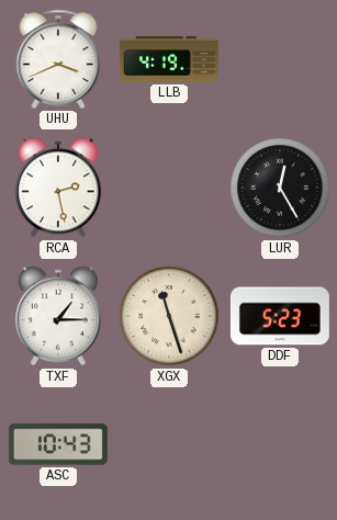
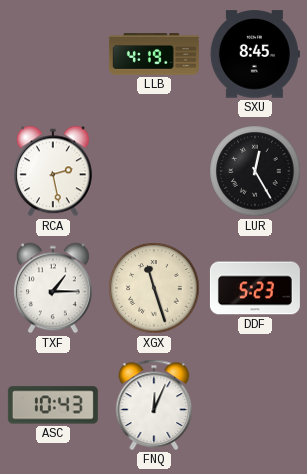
UHU: 3:41 -> none
SXU: none -> 8:45
FNQ: none -> 12:04
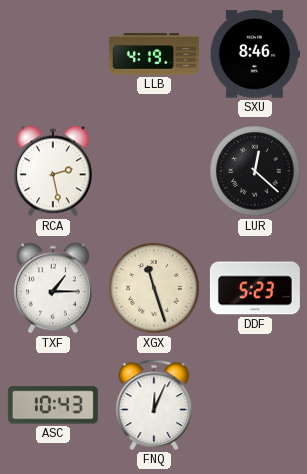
SXU: 8:45 -> 8:46
LUR: 12:25 -> 12:22
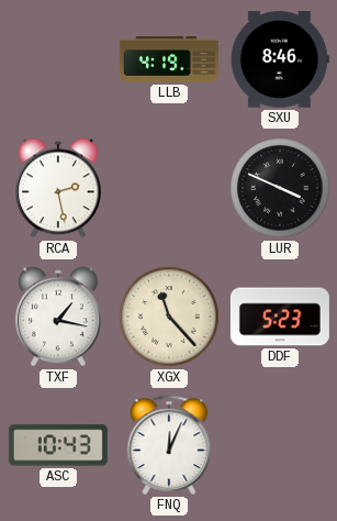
LUR: 12:22 -> 3:49
TXF: 1:15 -> 1:17
XGX: 11:27 -> 11:23
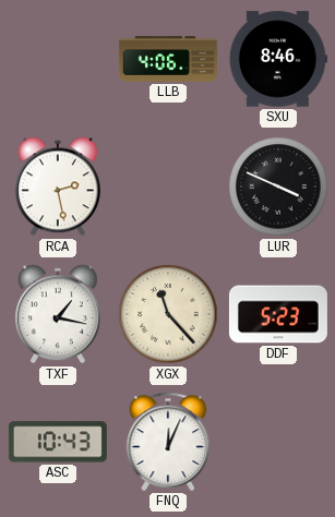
LLB: 4:19 -> 4:06
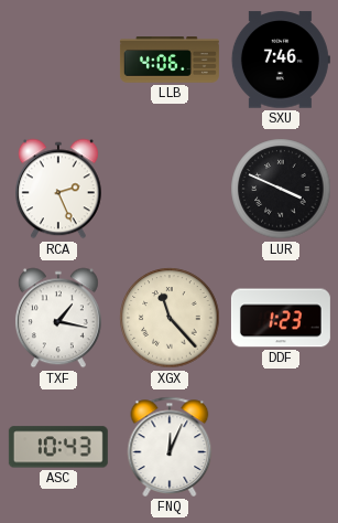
SXU: 8:46 -> 7:46
RCA: 2:28 -> 2:26
DDF: 5:23 -> 1:23
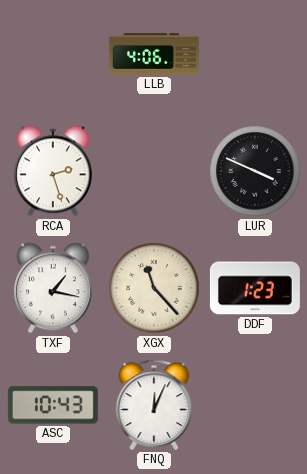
SXU: 7:46 -> none
RCA: 2:26 -> 2:27
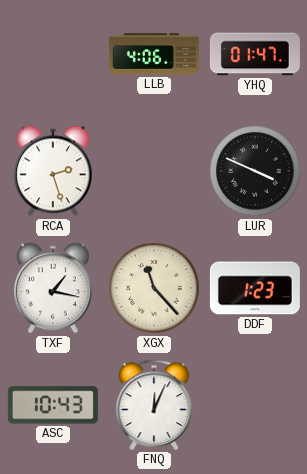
YHQ: none -> 01:47
